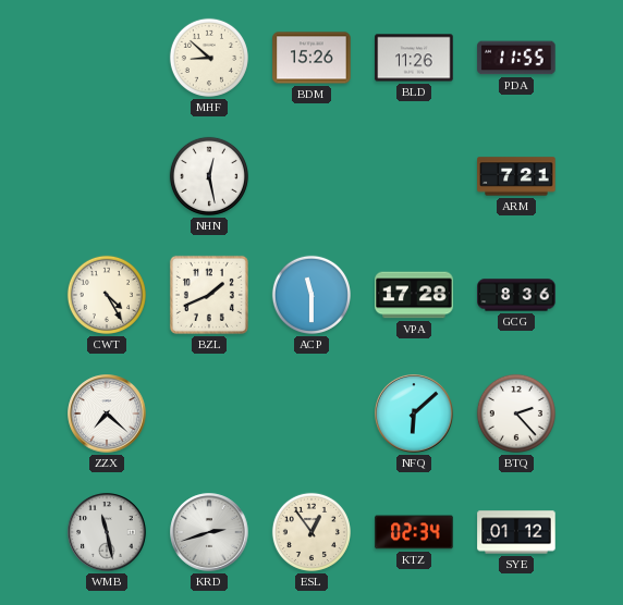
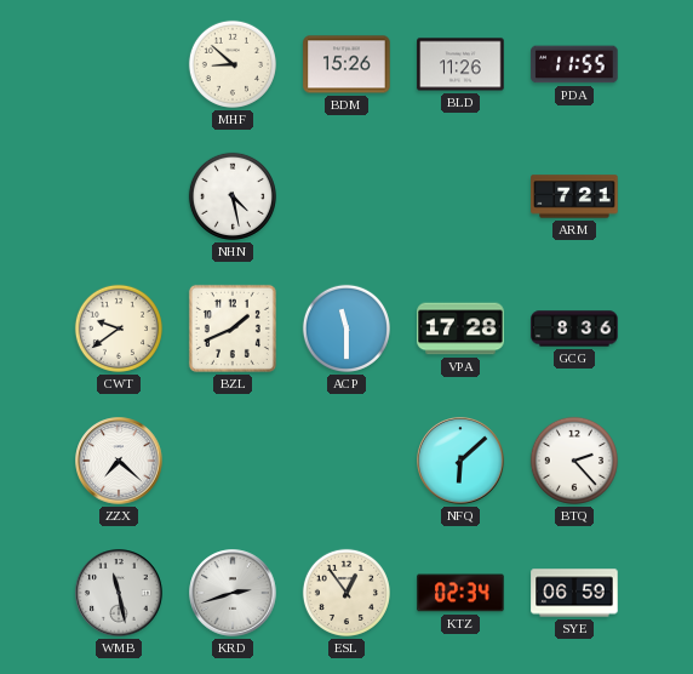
NHN: 12:28 -> 4:28
CWT: 4:25 -> 9:39
SYE: 01:12 -> 06:59
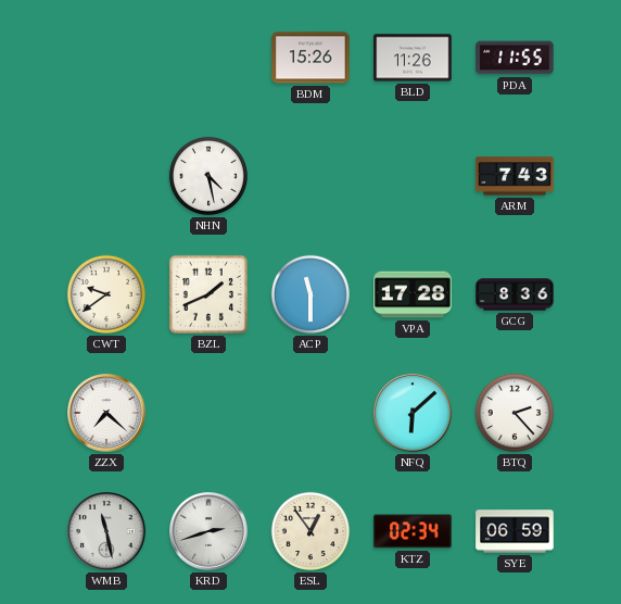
MHF: 8:52 -> none
ARM: 7:21 -> 7:43
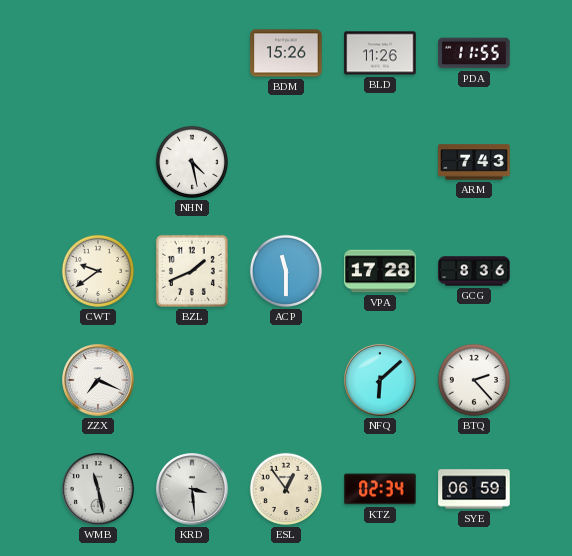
ZZX: 7:22 -> 7:19
KRD: 2:42 -> 3:29
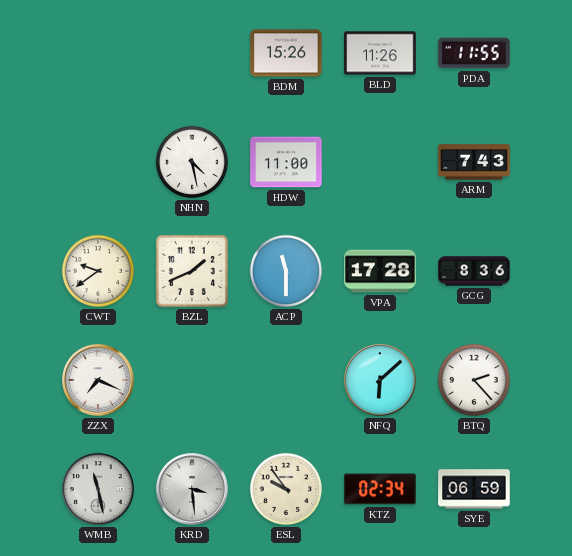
HDW: none -> 11:00
ESL: 12:54 -> 9:54
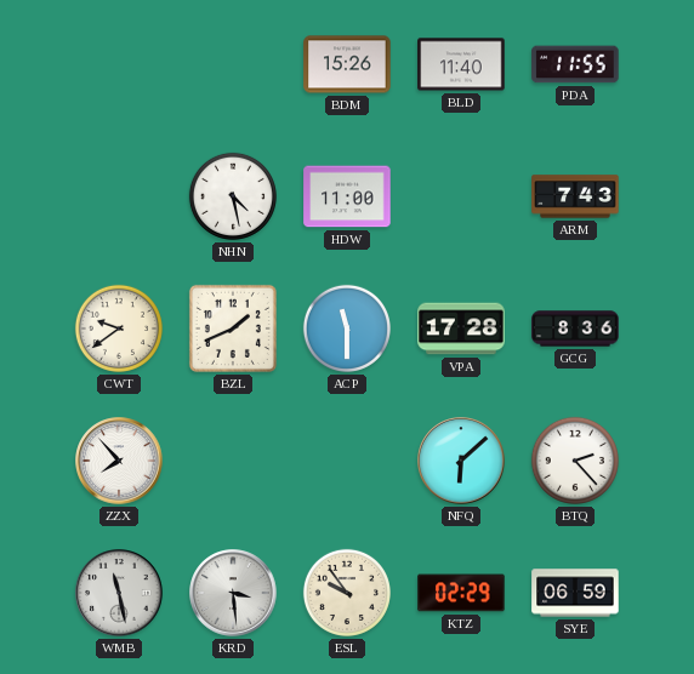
BLD: 11:26 -> 11:40
ZZX: 7:19 -> 7:53
KTZ: 02:34 -> 02:29
